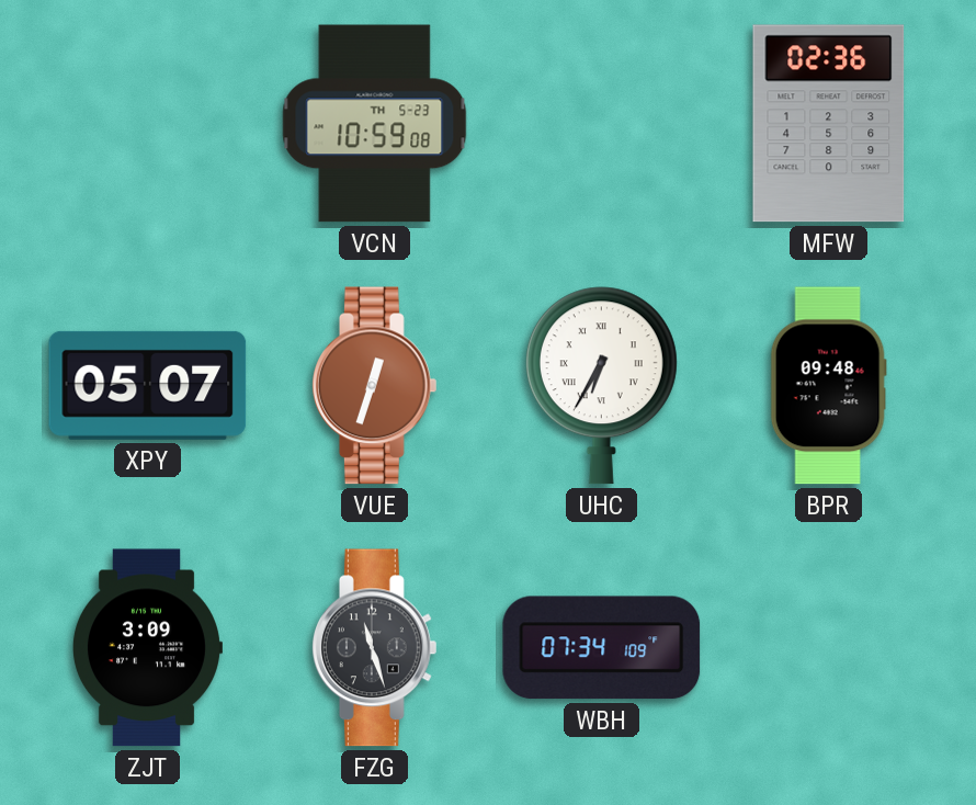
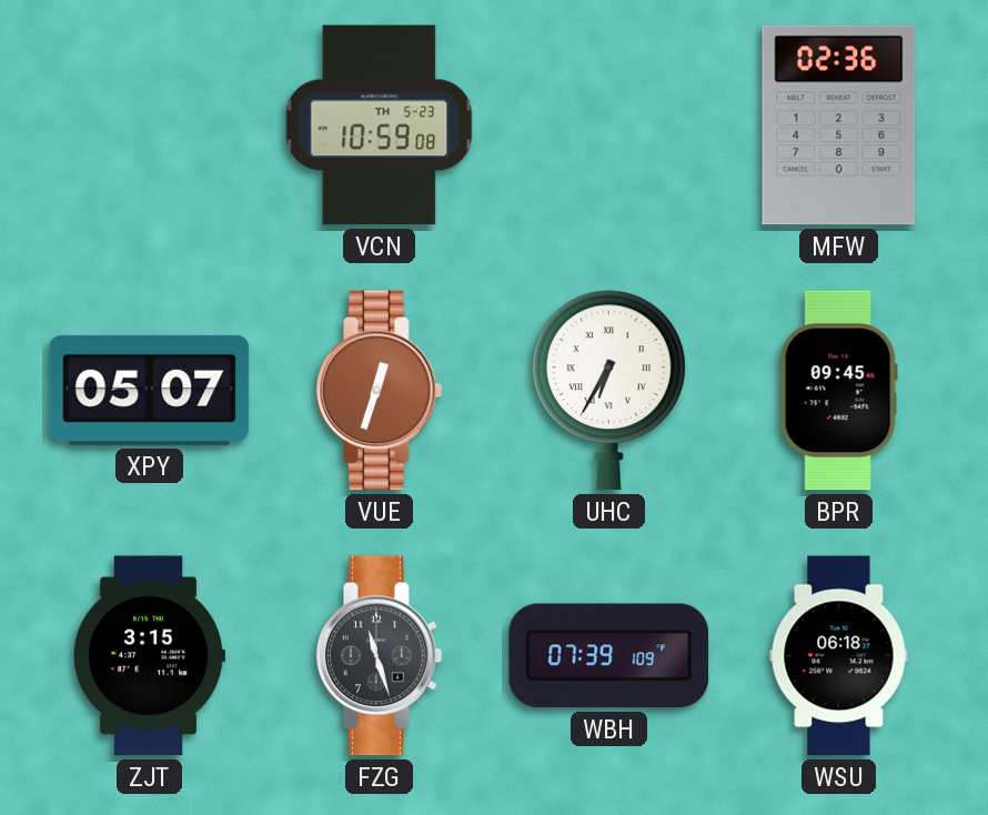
BPR: 09:48 -> 09:45
ZJT: 3:09 -> 3:15
WBH: 07:34 -> 07:39
WSU: none -> 06:18
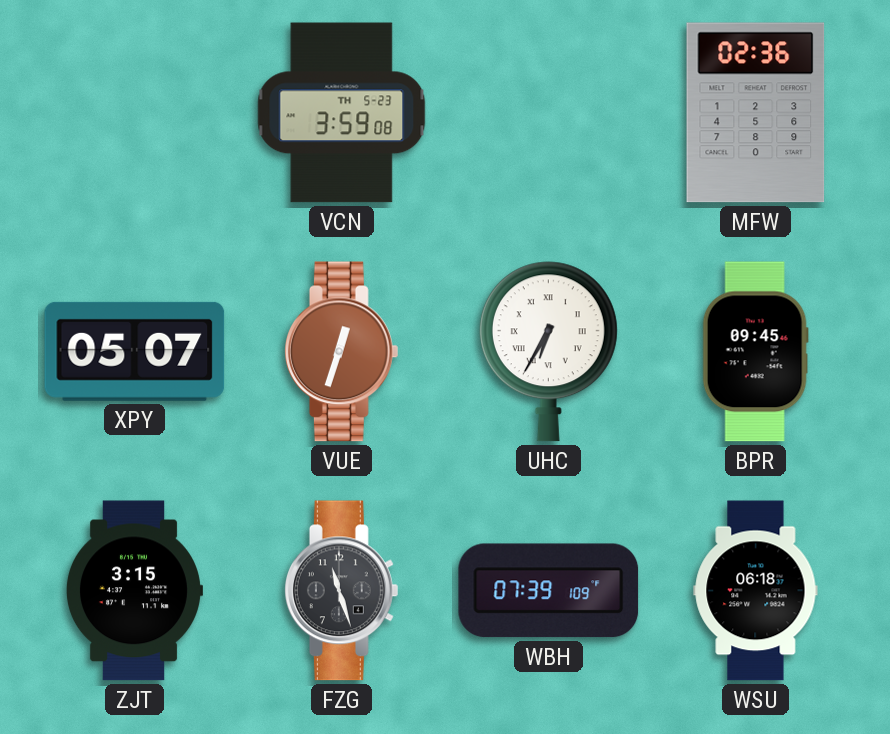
VCN: 10:59 -> 3:59
